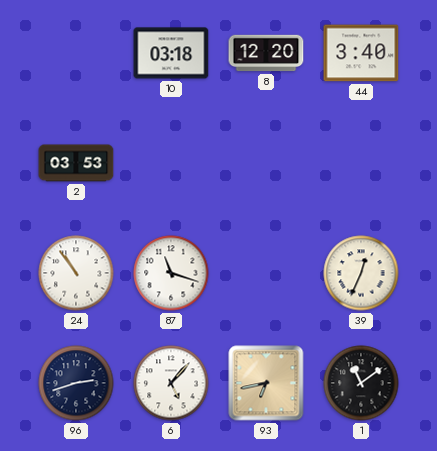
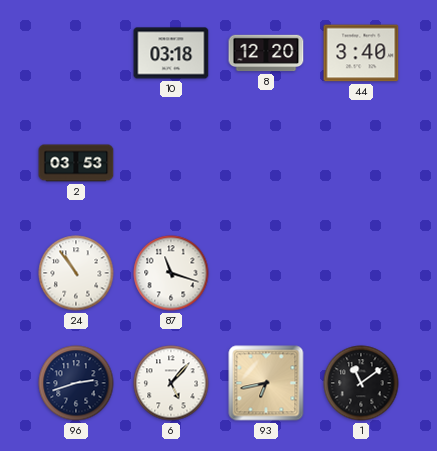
39: 12:34 -> none
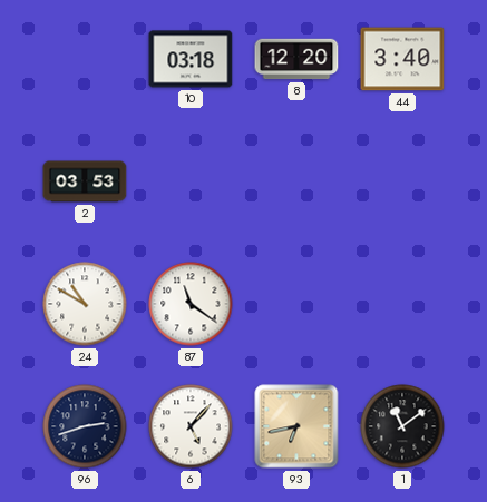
24: 10:54 -> 10:50
87: 11:18 -> 11:21
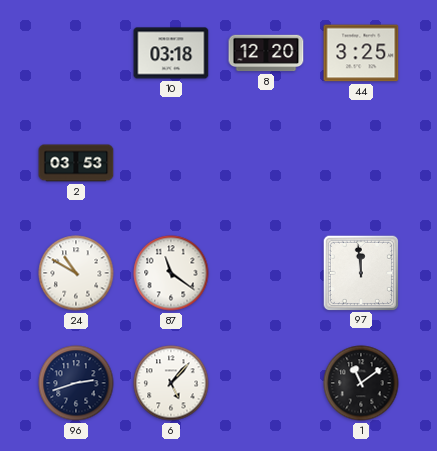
44: 3:40 -> 3:25
97: none -> 11:59
93: 6:43 -> none
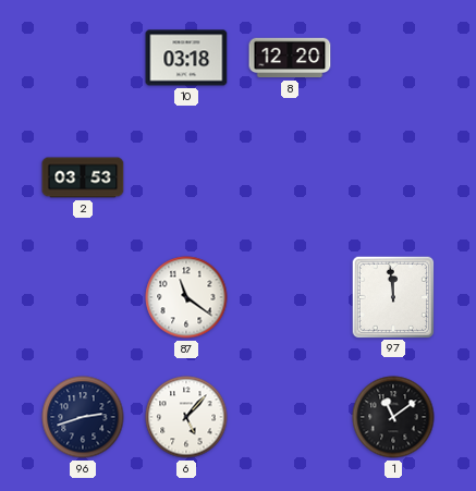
44: 3:25 -> none
24: 10:50 -> none
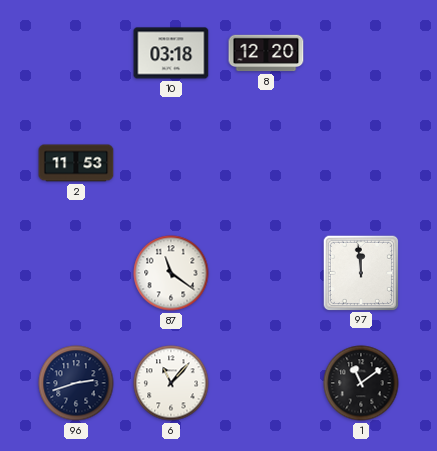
2: 03:53 -> 11:53
6: 5:07 -> 11:07
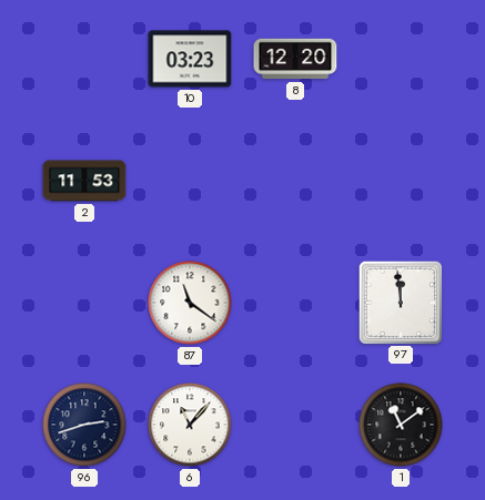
10: 03:18 -> 03:23
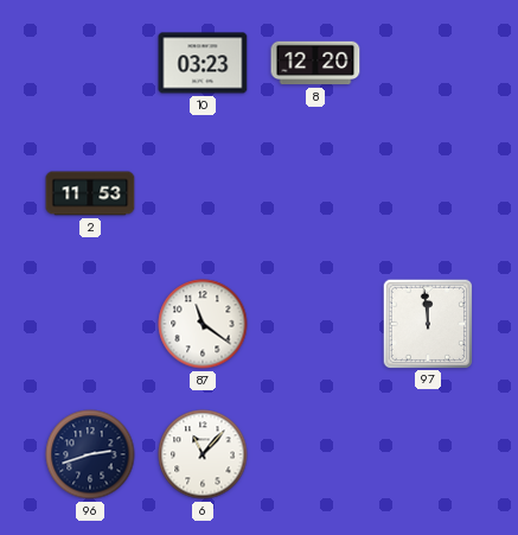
1: 11:09 -> none
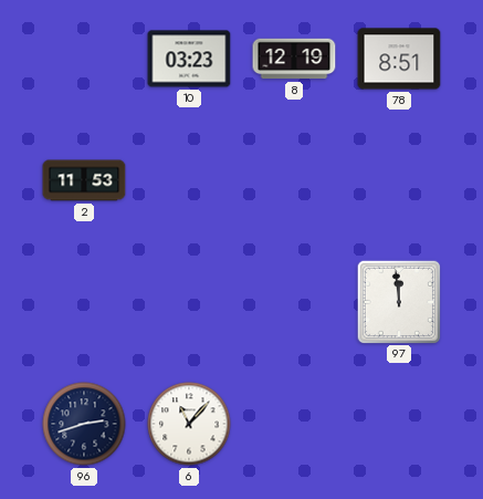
8: 12:20 -> 12:19
78: none -> 8:51
87: 11:21 -> none
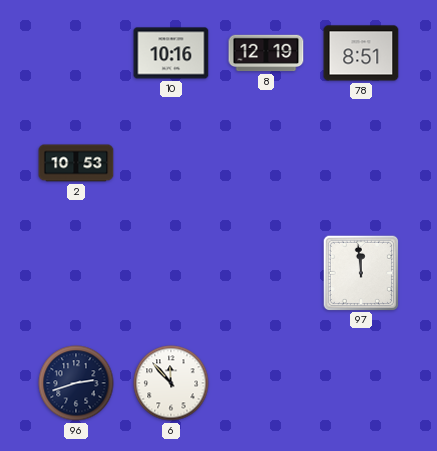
10: 03:23 -> 10:16
2: 11:53 -> 10:53
6: 11:07 -> 11:53
